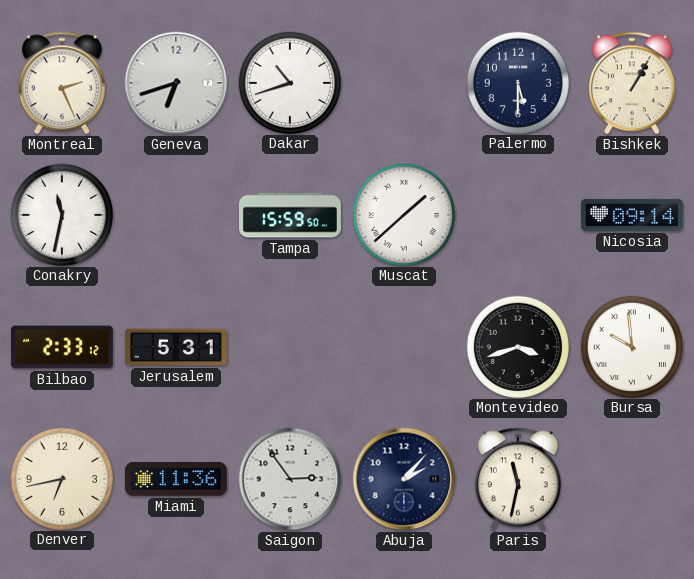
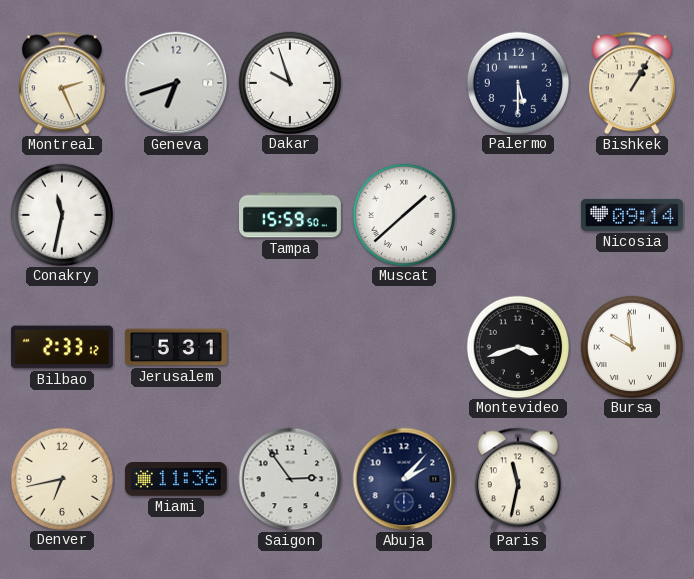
Dakar: 10:42 -> 9:57
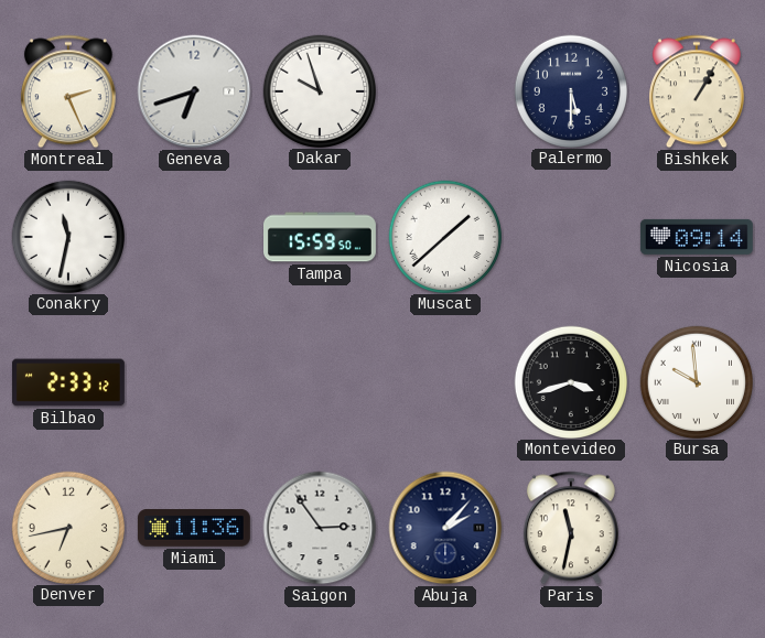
Jerusalem: 5:31 -> none
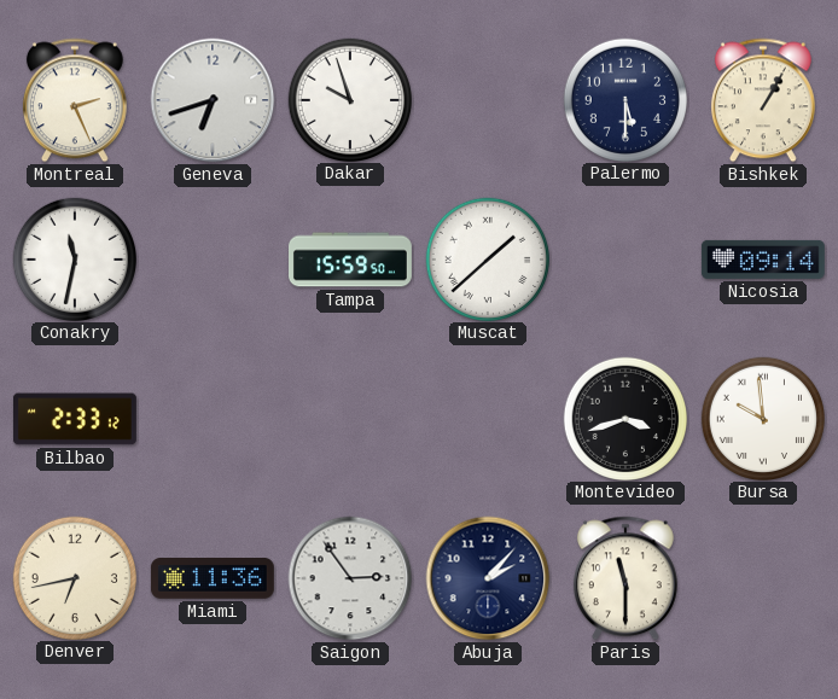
Paris: 11:32 -> 11:30
